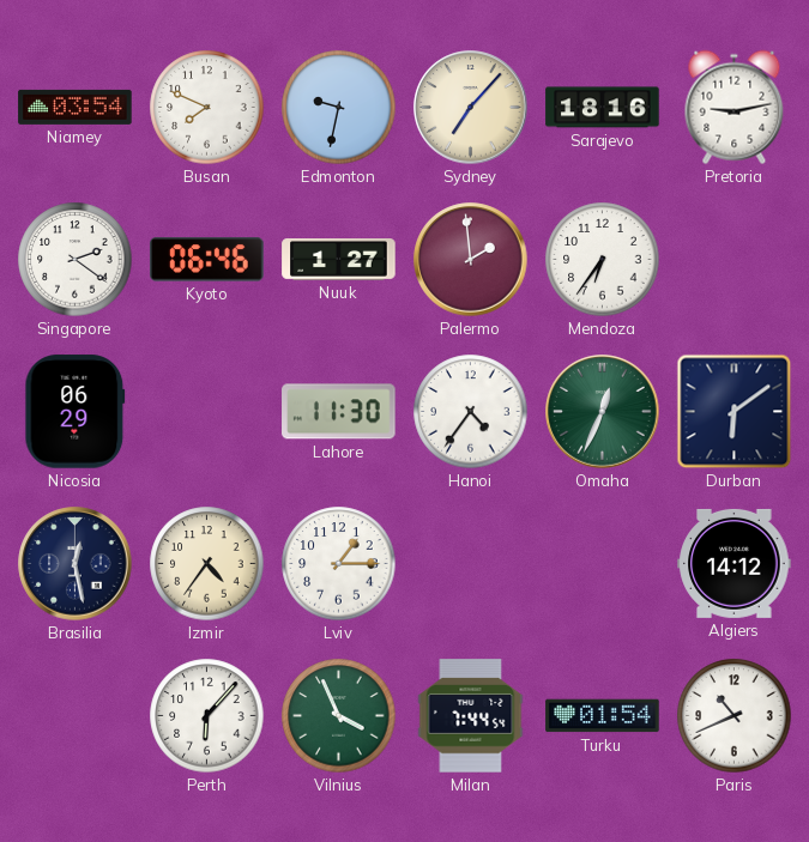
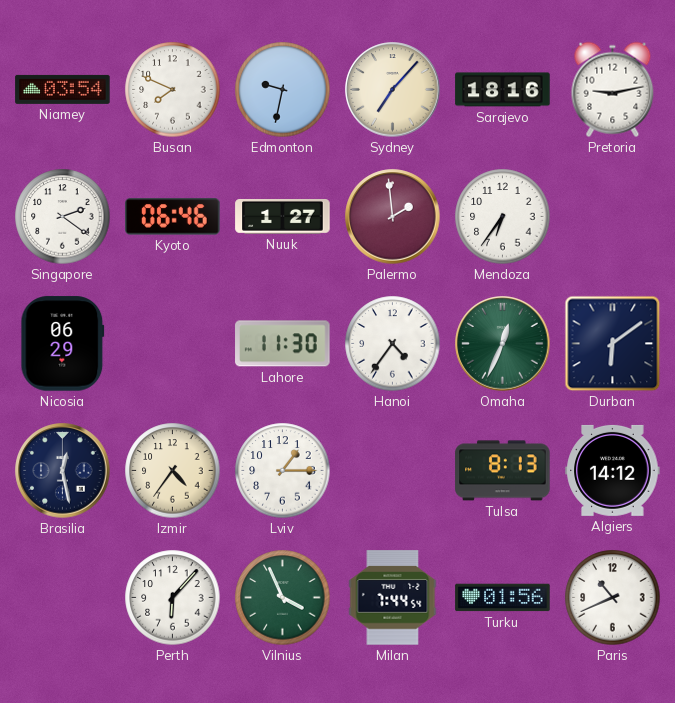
Tulsa: none -> 8:13
Turku: 01:54 -> 01:56
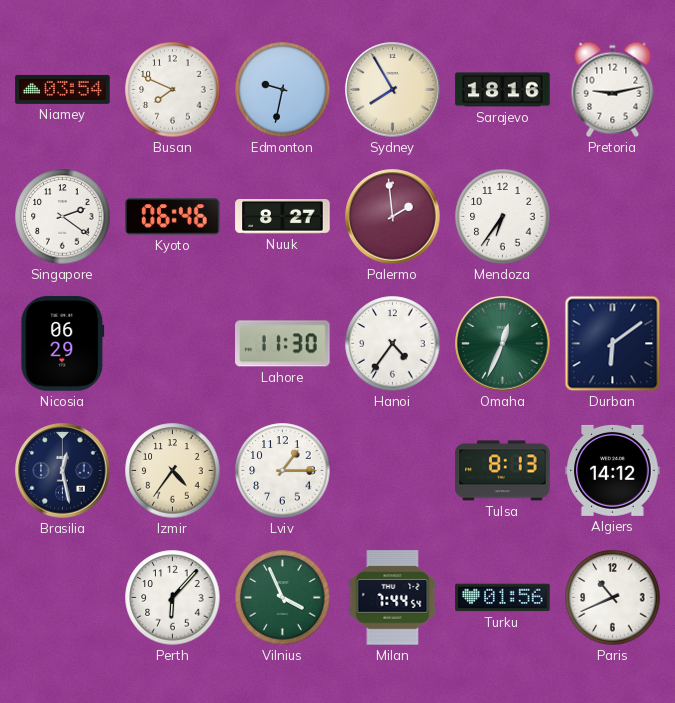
Sydney: 7:07 -> 7:55
Nuuk: 1:27 -> 8:27
